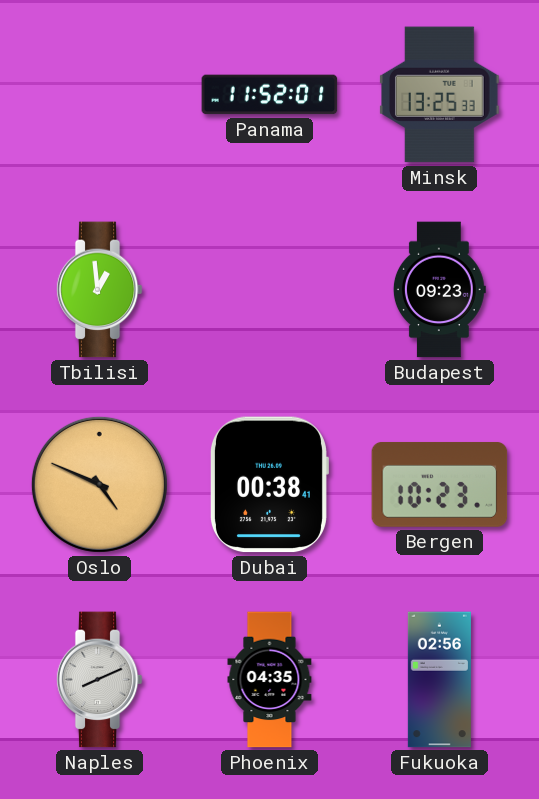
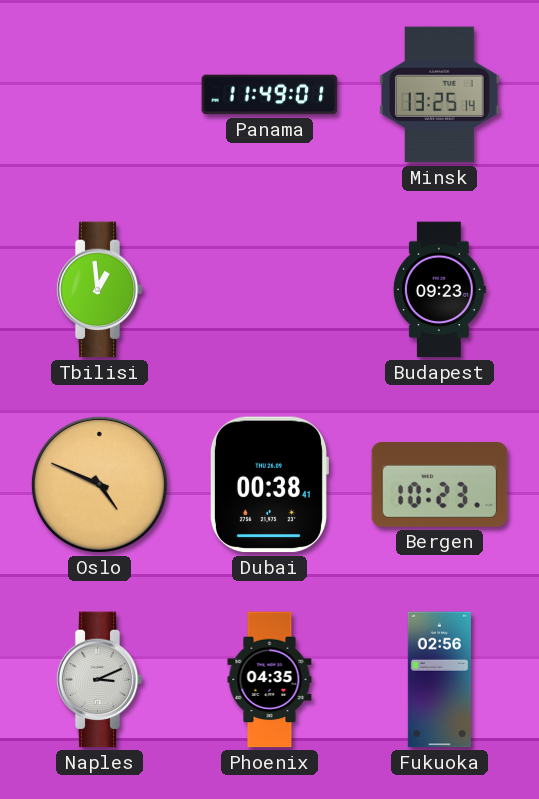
Panama: 11:52 -> 11:49
Minsk: 13:25:33 -> 13:25:14
Naples: 8:11 -> 3:11
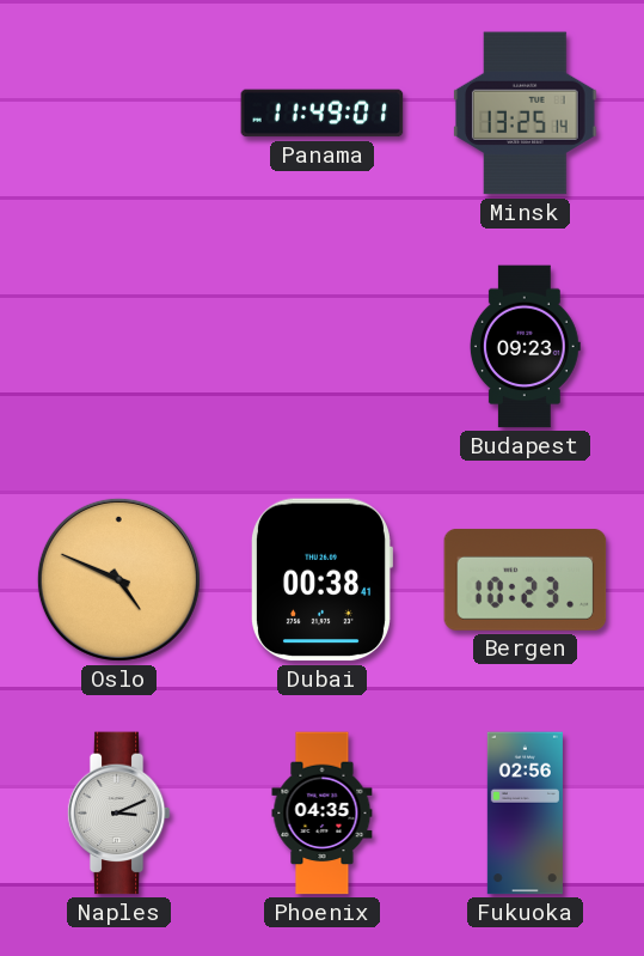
Tbilisi: 12:59 -> none
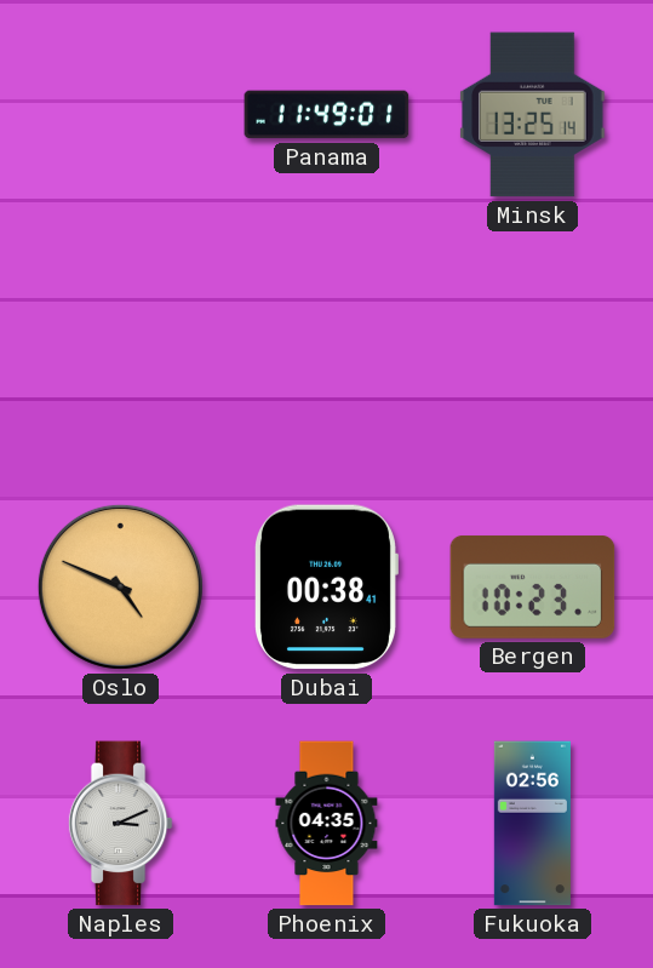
Budapest: 09:23 -> none
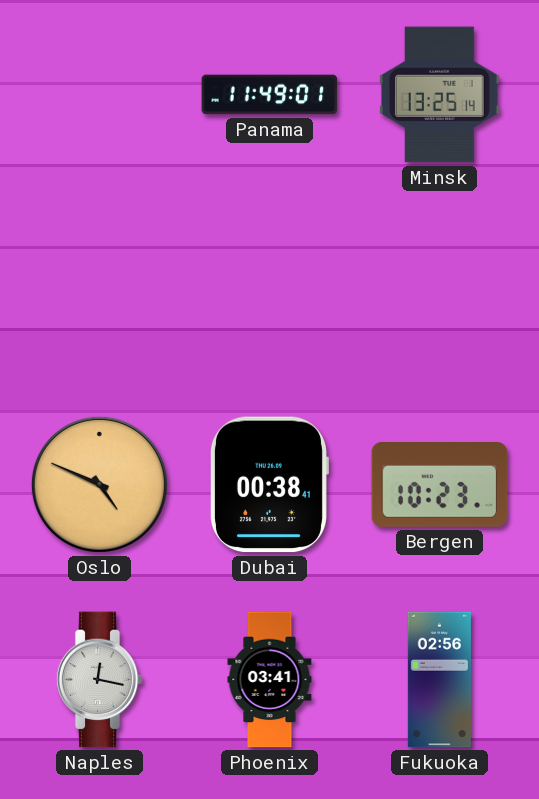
Naples: 3:11 -> 12:17
Phoenix: 04:35 -> 03:41
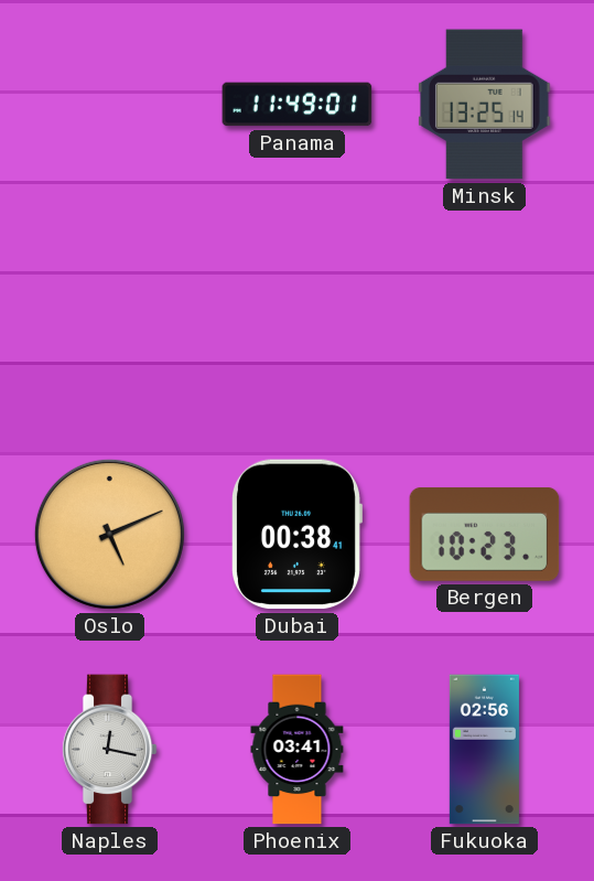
Oslo: 4:49 -> 5:11
